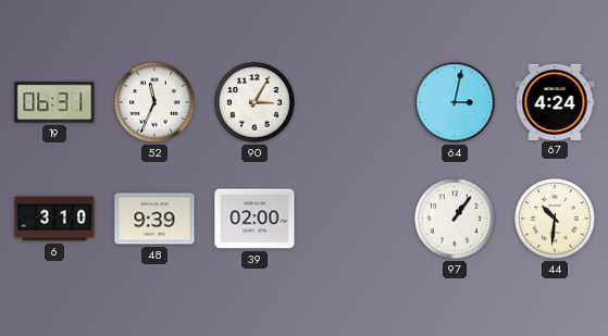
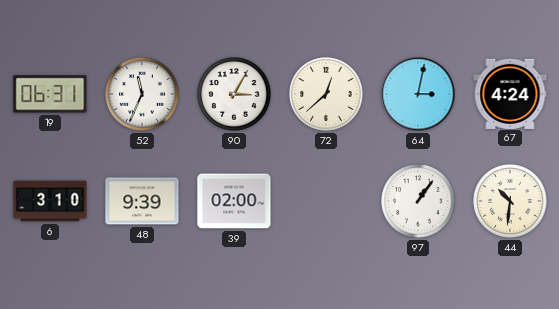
72: none -> 12:38
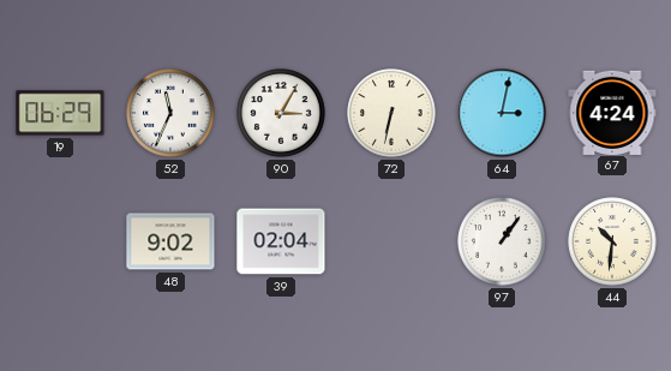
19: 06:31 -> 06:29
72: 12:38 -> 6:32
6: 3:10 -> none
48: 9:39 -> 9:02
39: 02:00 -> 02:04
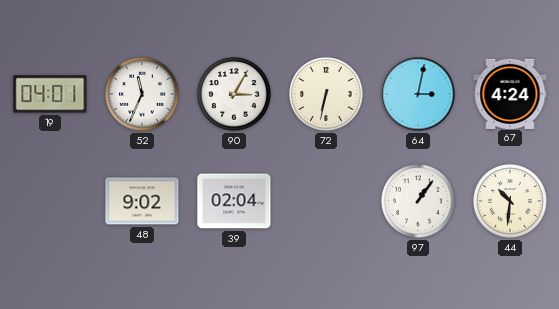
19: 06:29 -> 04:01
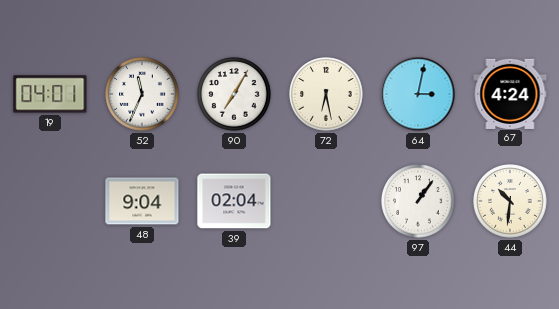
90: 3:05 -> 7:05
72: 6:32 -> 6:28
48: 9:02 -> 9:04
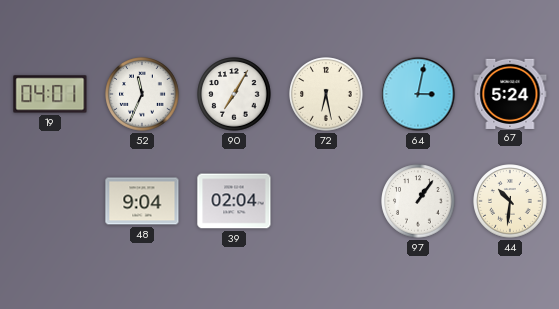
67: 4:24 -> 5:24
